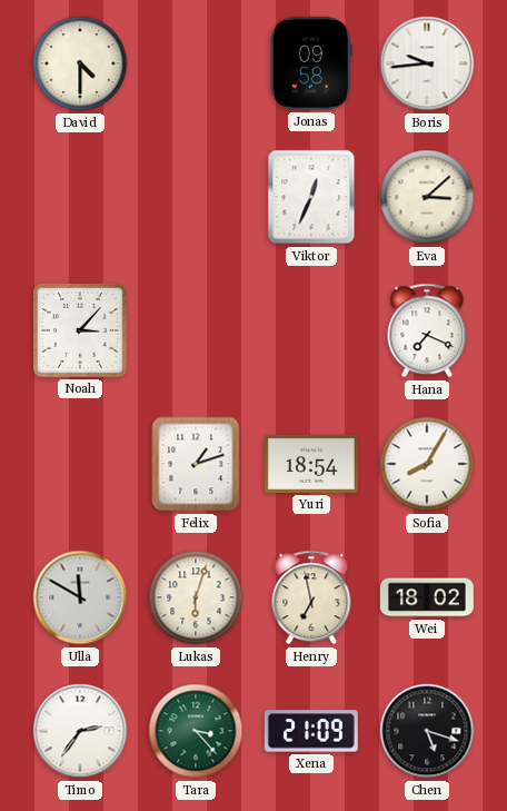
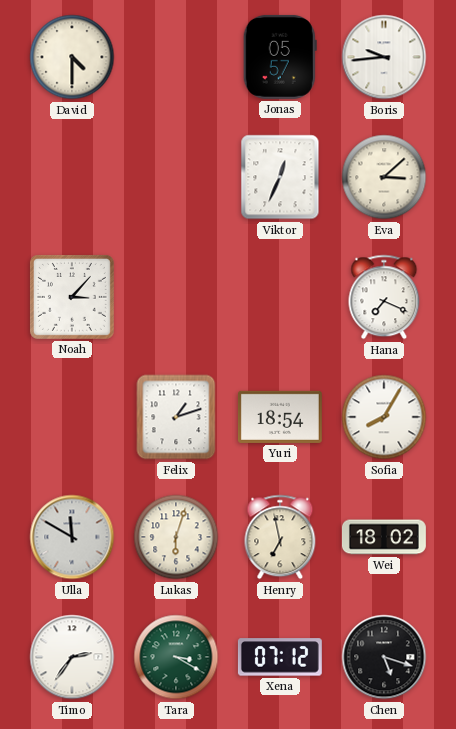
Jonas: 09:58 -> 05:57
Tara: 3:23 -> 3:20
Xena: 21:09 -> 07:12
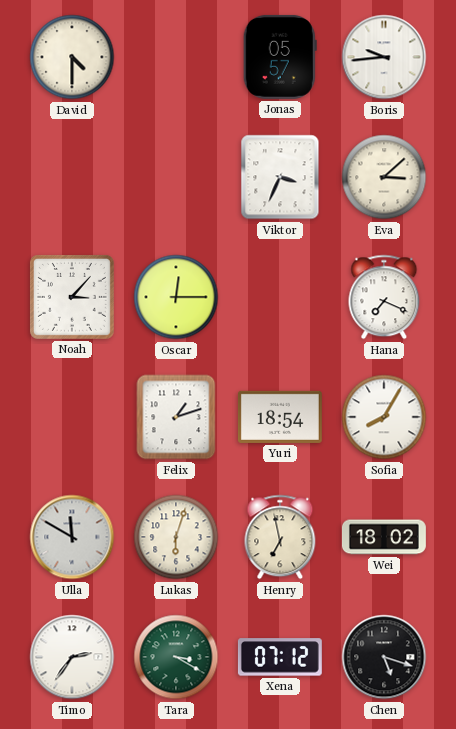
Viktor: 12:34 -> 3:34
Oscar: none -> 12:15
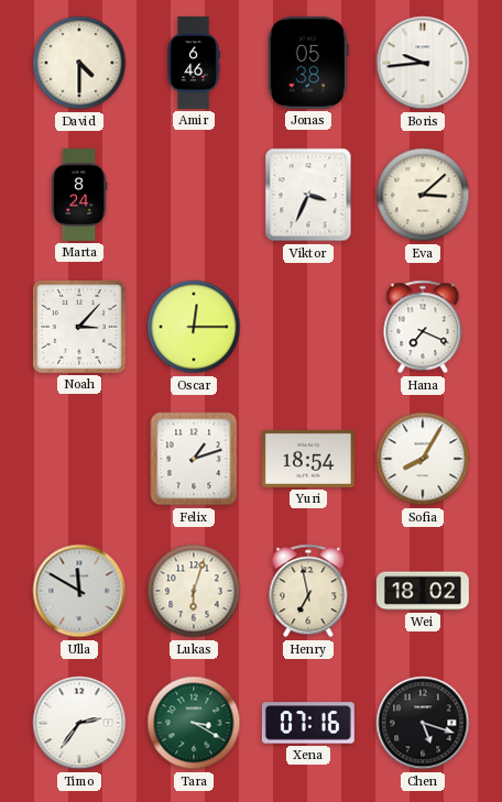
Amir: none -> 6:46
Jonas: 05:57 -> 05:38
Marta: none -> 8:24
Xena: 07:12 -> 07:16
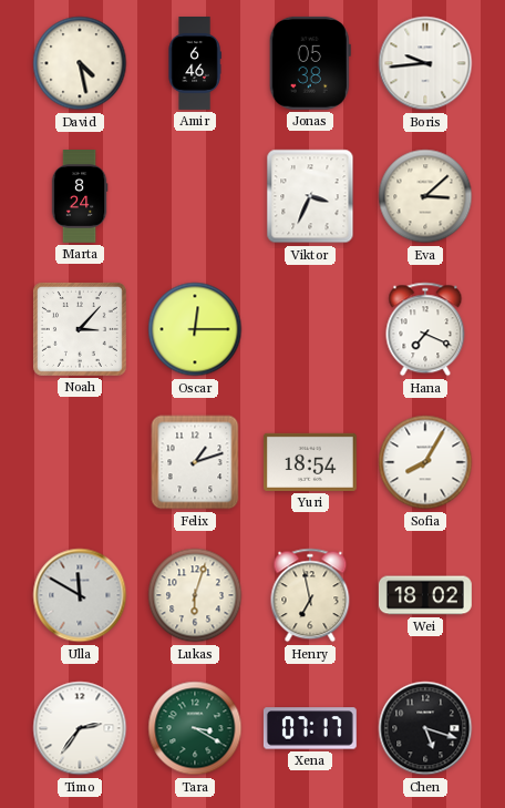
David: 4:30 -> 4:28
Xena: 07:16 -> 07:17
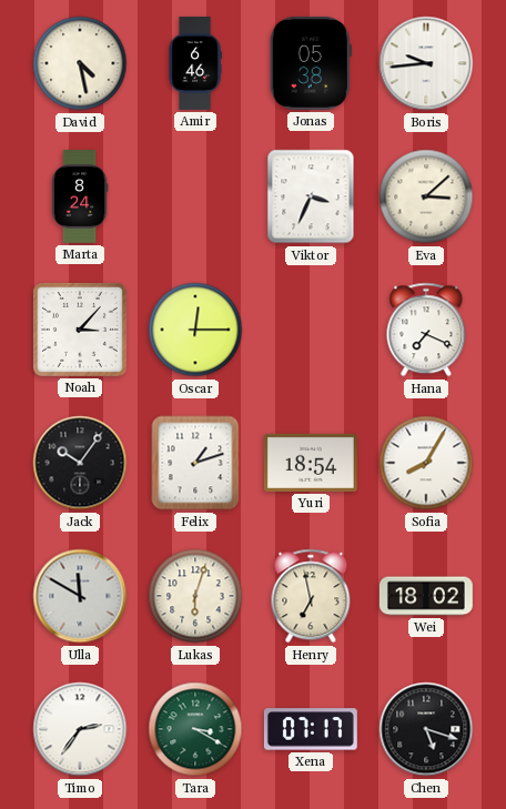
Jack: none -> 10:06
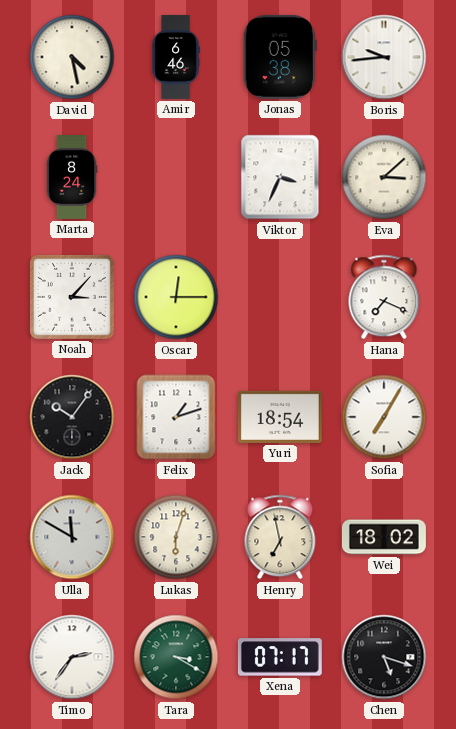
Sofia: 8:05 -> 7:05
